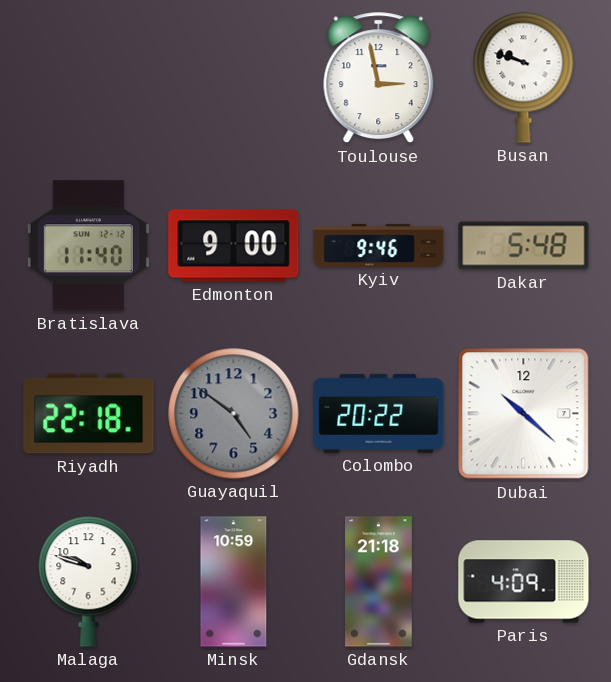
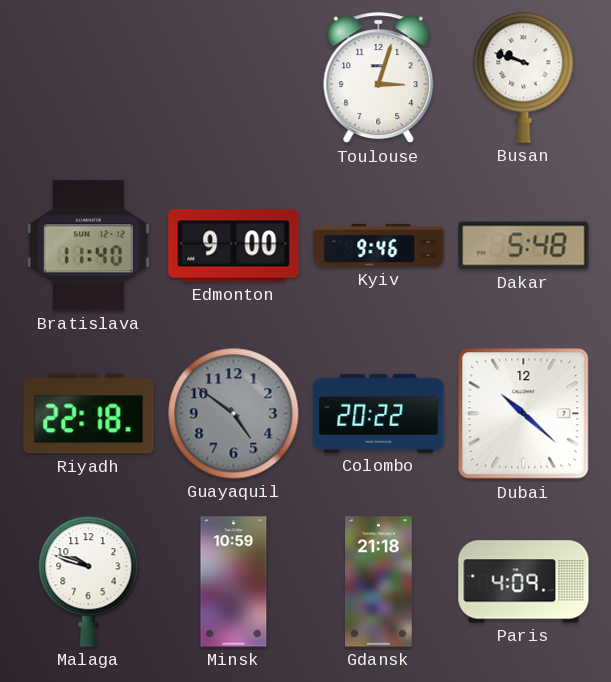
Toulouse: 2:58 -> 3:03
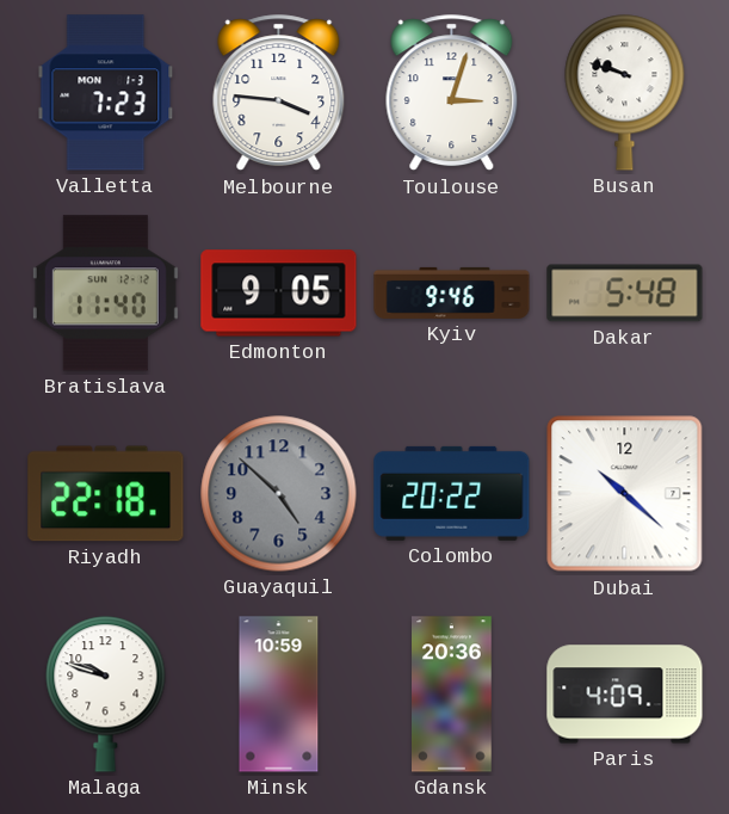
Valletta: none -> 7:23
Melbourne: none -> 3:46
Edmonton: 9:00 -> 9:05
Guayaquil: 4:51 -> 4:52
Gdansk: 21:18 -> 20:36
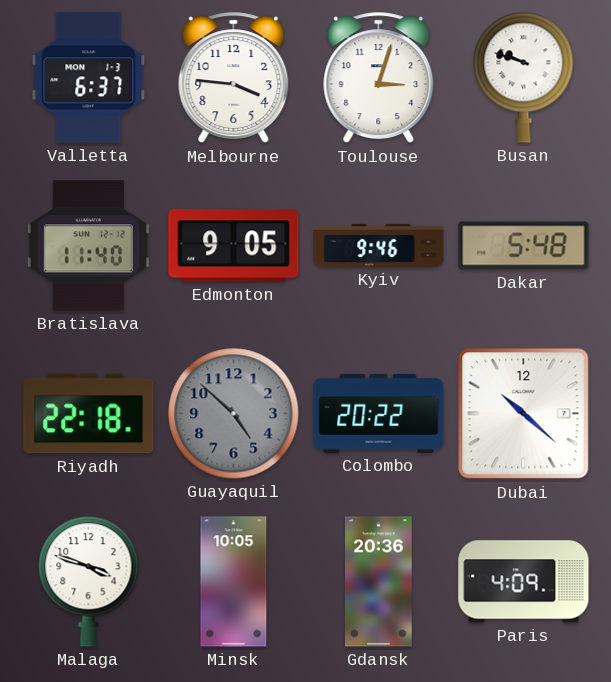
Valletta: 7:23 -> 6:37
Malaga: 9:48 -> 3:48
Minsk: 10:59 -> 10:05
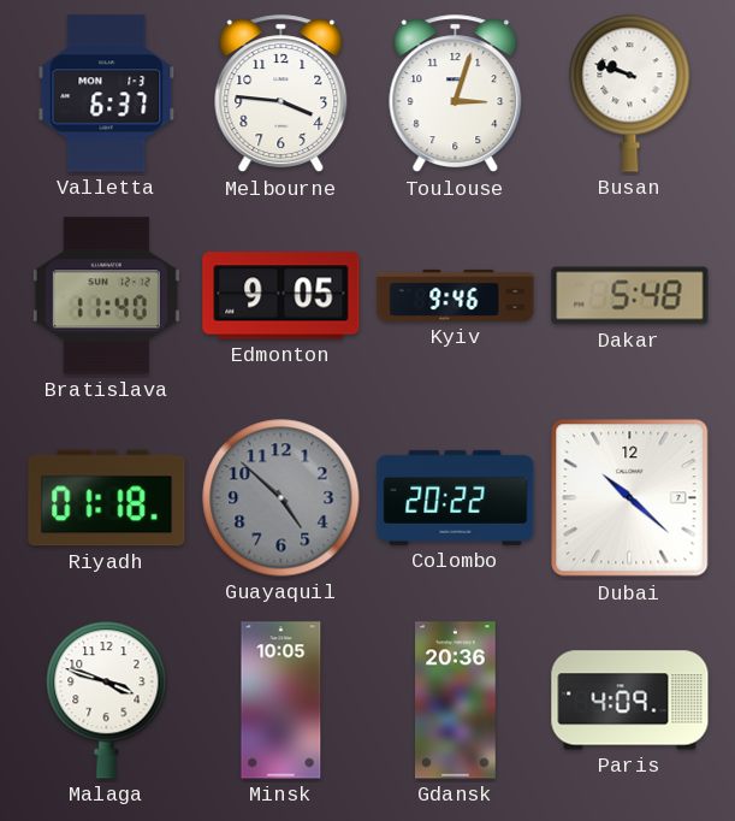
Riyadh: 22:18 -> 01:18
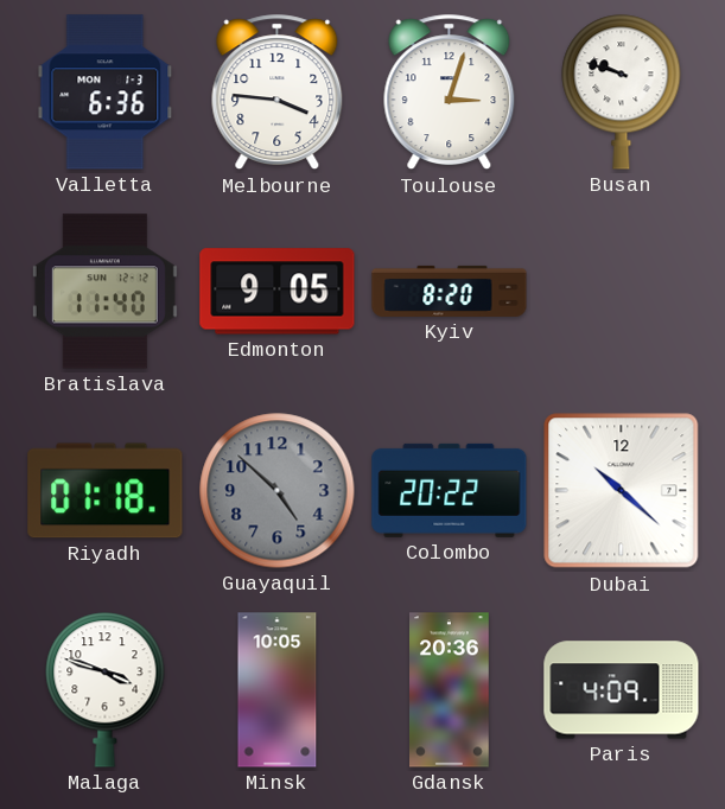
Valletta: 6:37 -> 6:36
Kyiv: 9:46 -> 8:20
Dakar: 5:48 -> none
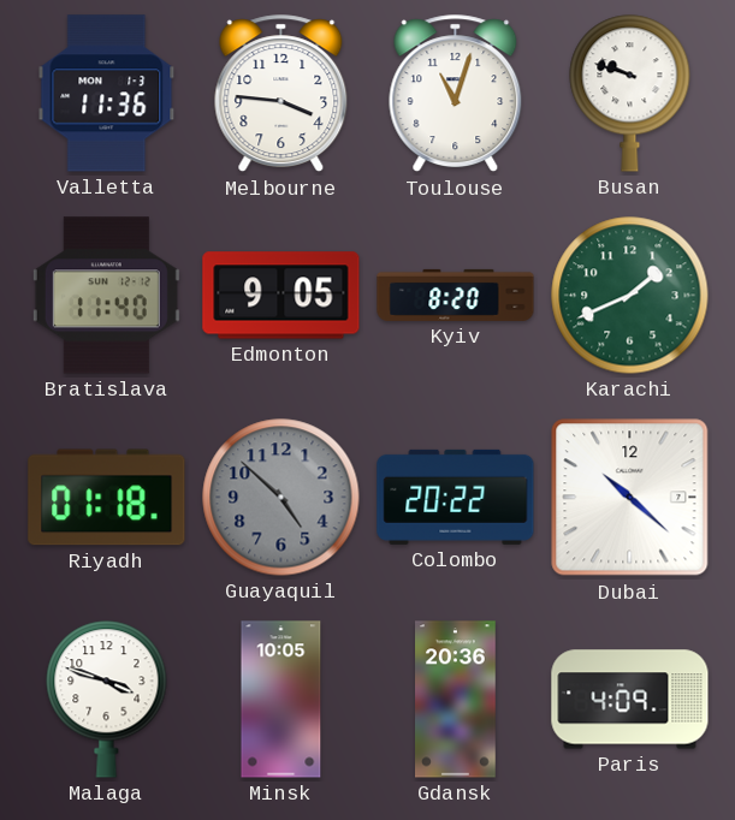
Valletta: 6:36 -> 11:36
Toulouse: 3:03 -> 11:03
Karachi: none -> 1:41
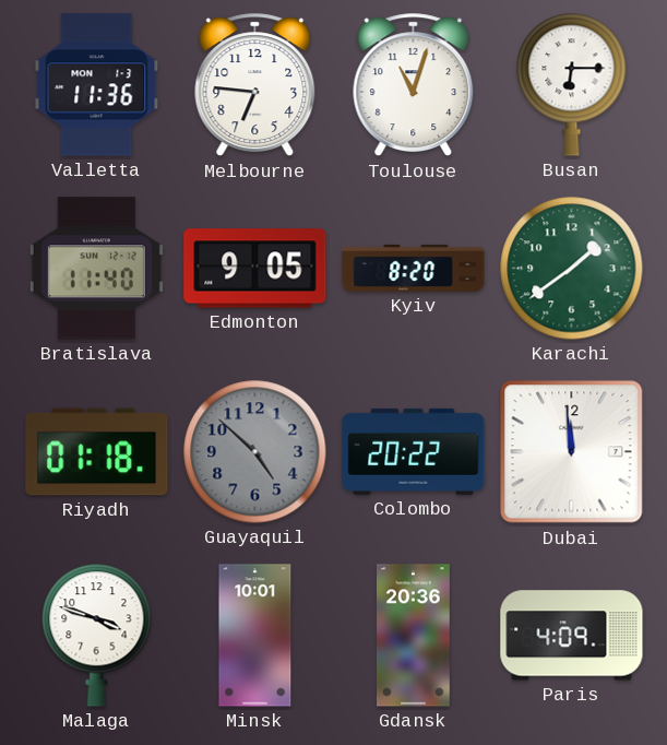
Melbourne: 3:46 -> 6:46
Busan: 9:48 -> 6:15
Karachi: 1:41 -> 1:39
Dubai: 10:22 -> 11:59
Minsk: 10:05 -> 10:01
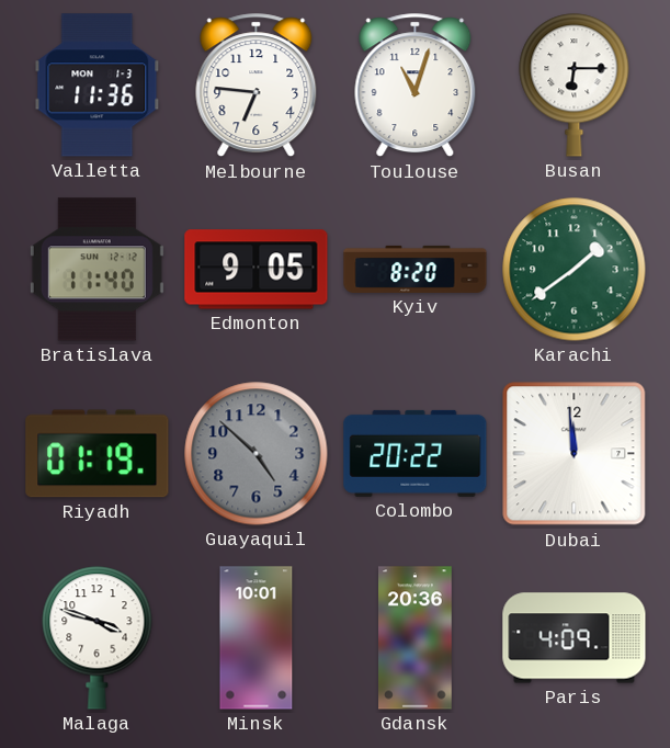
Riyadh: 01:18 -> 01:19
